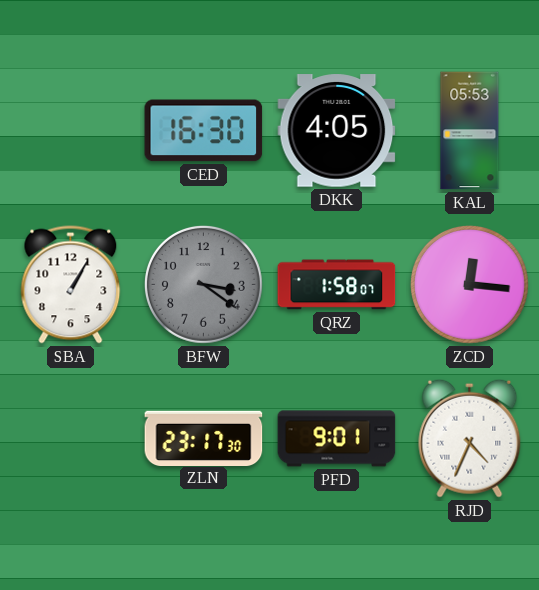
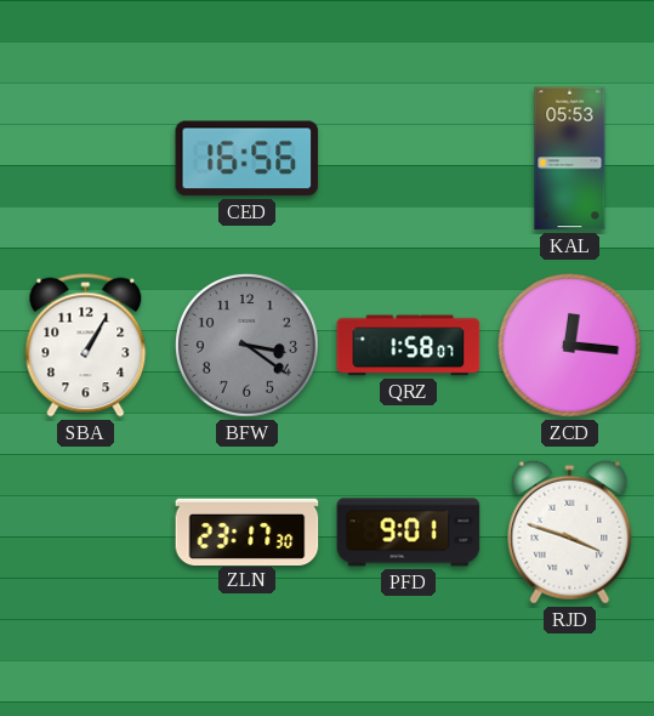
CED: 16:30 -> 16:56
DKK: 4:05 -> none
RJD: 4:34 -> 3:48
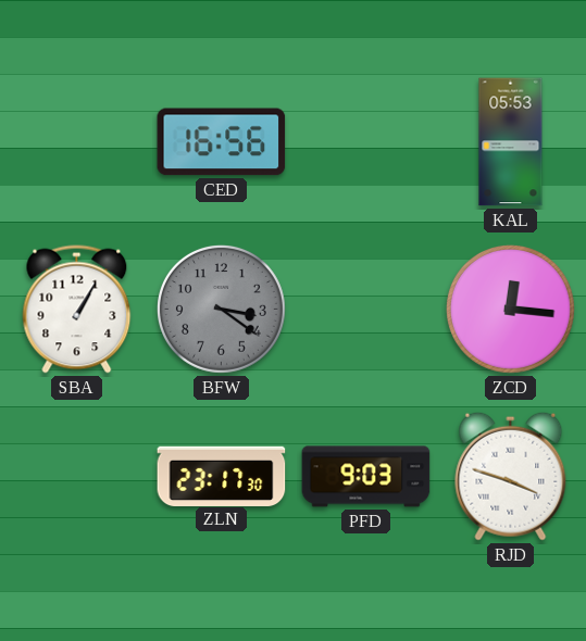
QRZ: 1:58 -> none
PFD: 9:01 -> 9:03
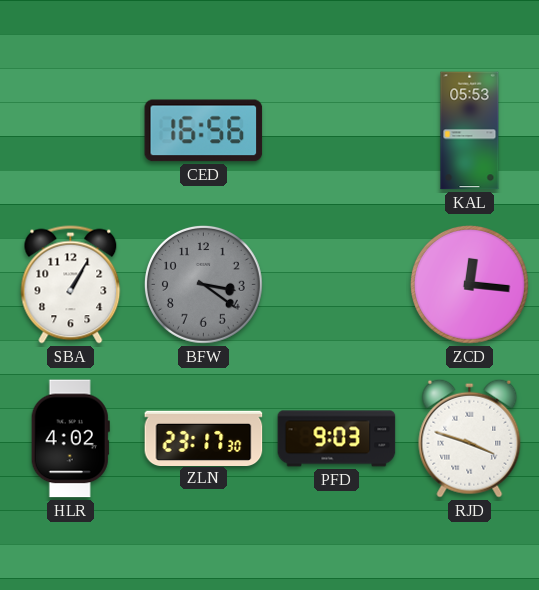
HLR: none -> 4:02
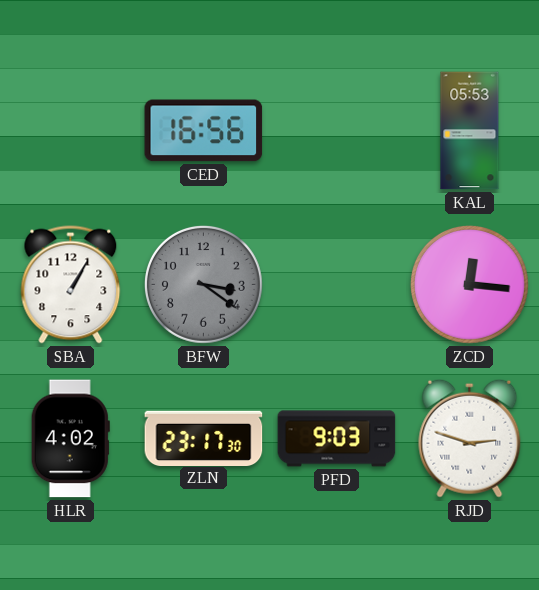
RJD: 3:48 -> 2:48
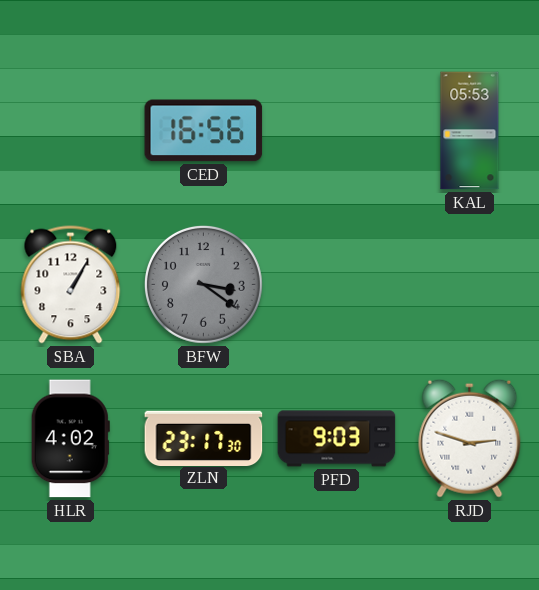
ZCD: 12:16 -> none
